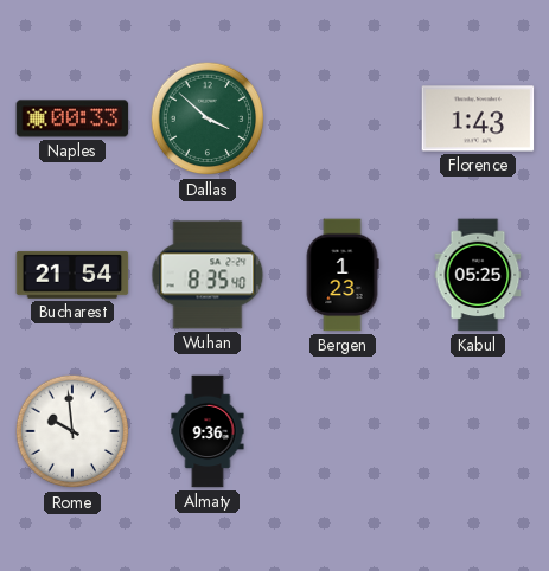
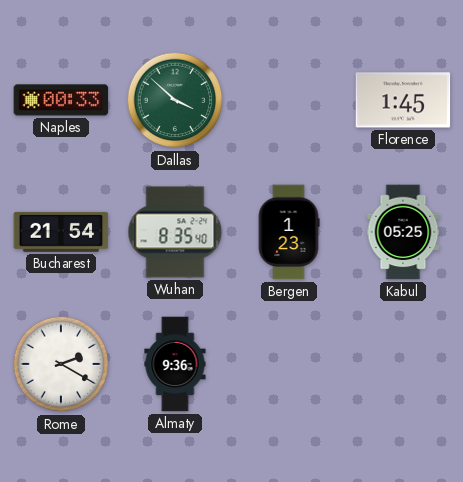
Florence: 1:43 -> 1:45
Rome: 9:59 -> 2:20
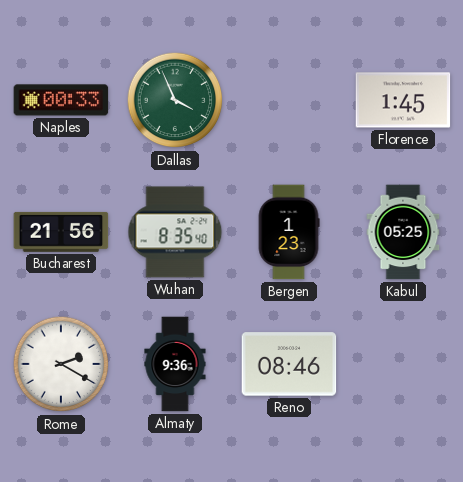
Dallas: 3:52 -> 3:56
Bucharest: 21:54 -> 21:56
Reno: none -> 08:46
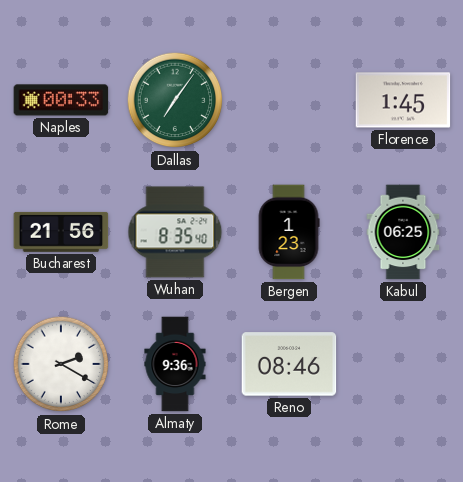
Dallas: 3:56 -> 7:06
Kabul: 05:25 -> 06:25
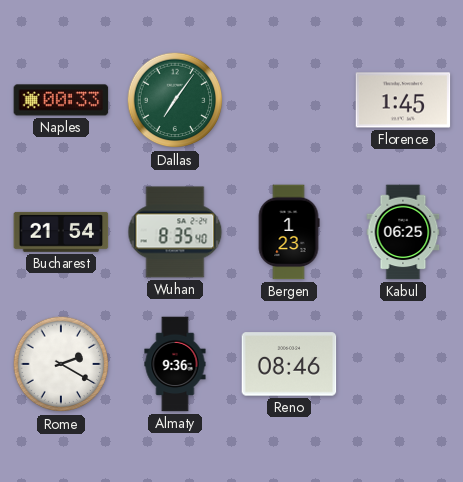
Bucharest: 21:56 -> 21:54
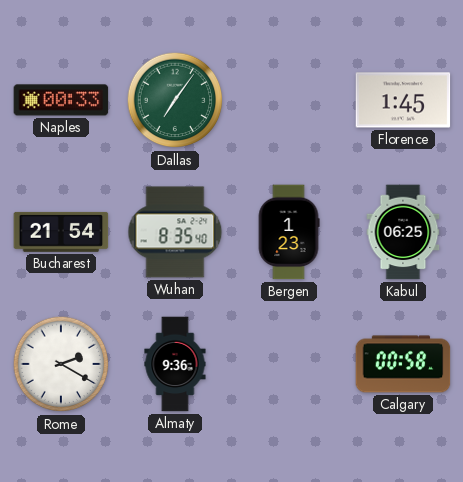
Reno: 08:46 -> none
Calgary: none -> 00:58
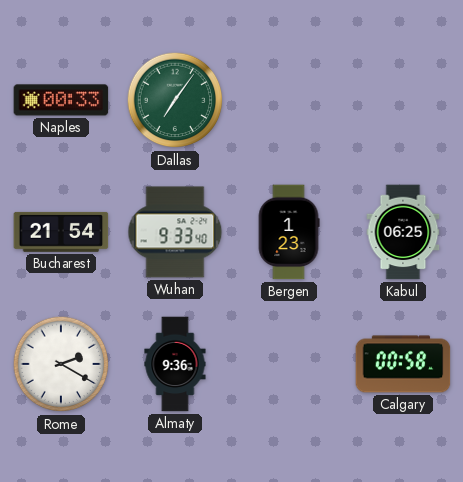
Florence: 1:45 -> none
Wuhan: 8:35 -> 9:33
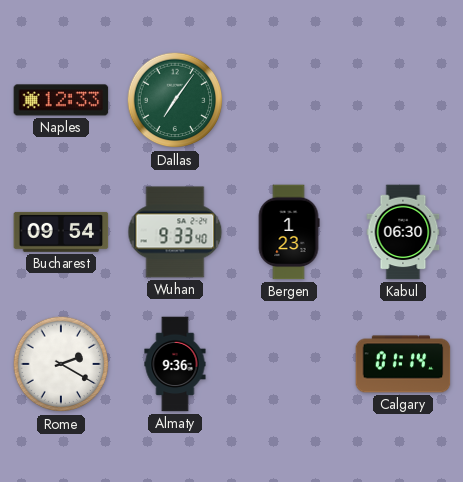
Naples: 00:33 -> 12:33
Bucharest: 21:54 -> 09:54
Kabul: 06:25 -> 06:30
Calgary: 00:58 -> 01:14
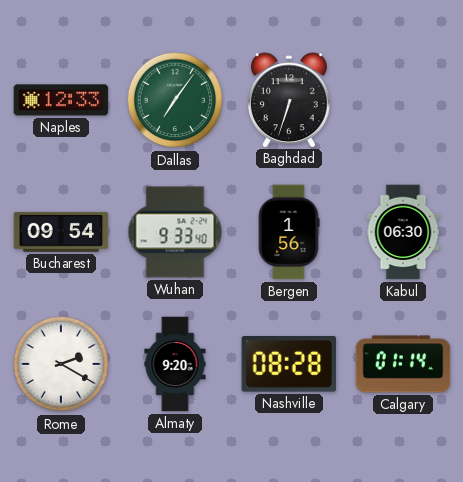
Baghdad: none -> 6:33
Bergen: 1:23 -> 1:56
Almaty: 9:36 -> 9:20
Nashville: none -> 08:28
